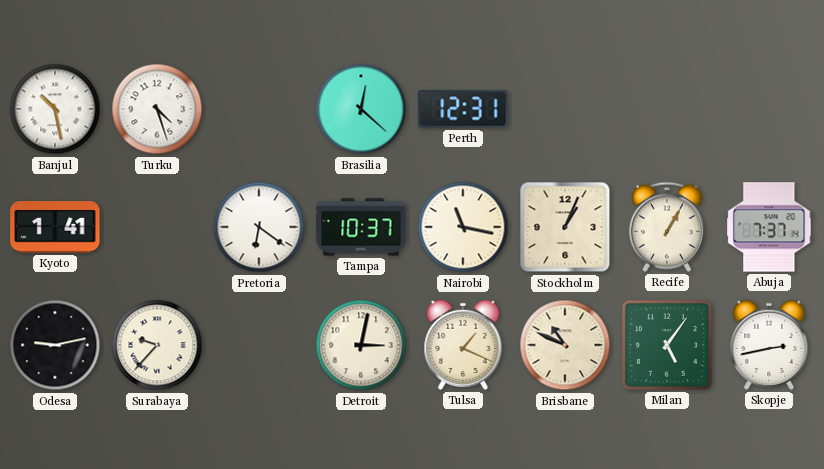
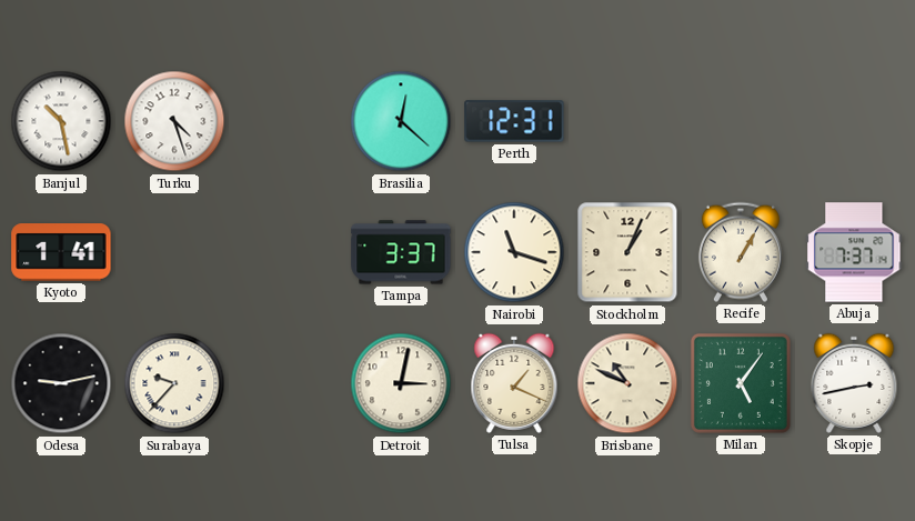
Pretoria: 6:21 -> none
Tampa: 10:37 -> 3:37
Nairobi: 11:17 -> 11:18
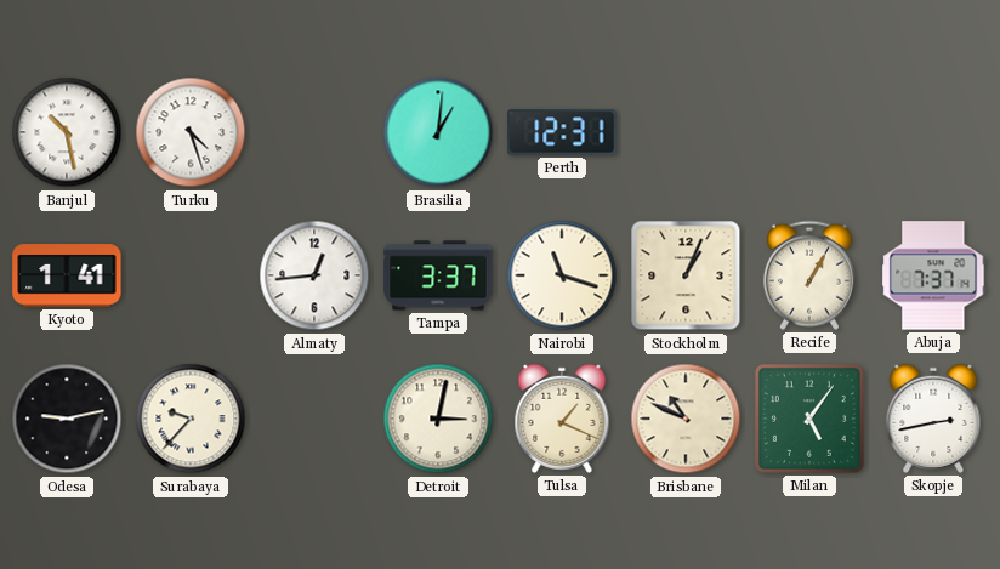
Brasilia: 12:22 -> 1:01
Almaty: none -> 12:44
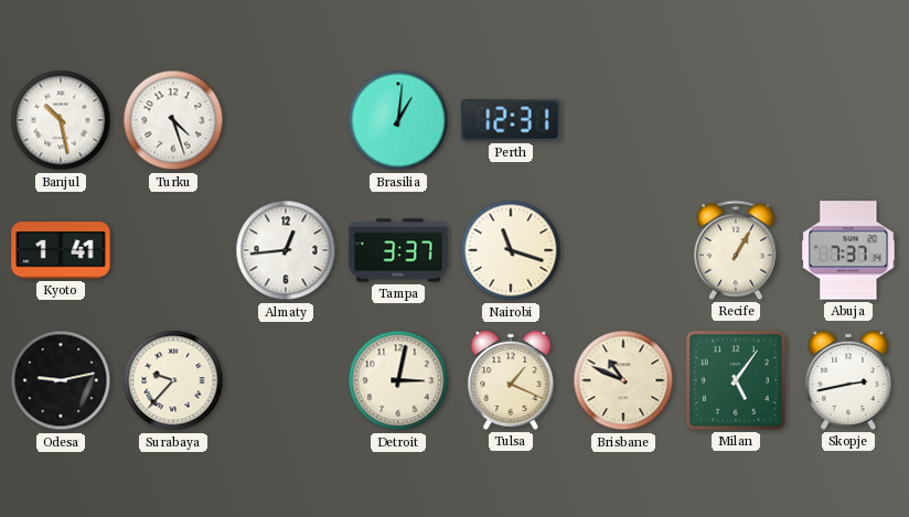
Stockholm: 1:04 -> none
